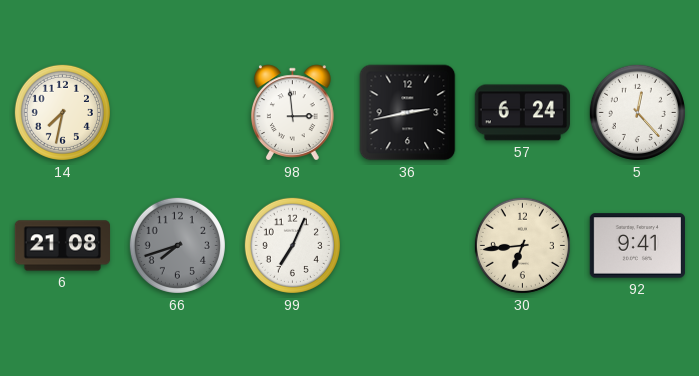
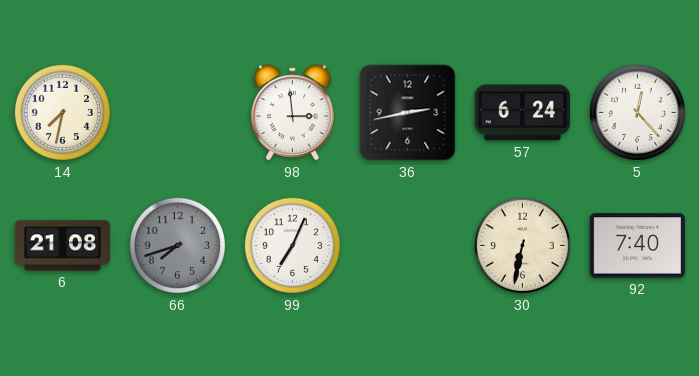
30: 6:44 -> 6:32
92: 9:41 -> 7:40
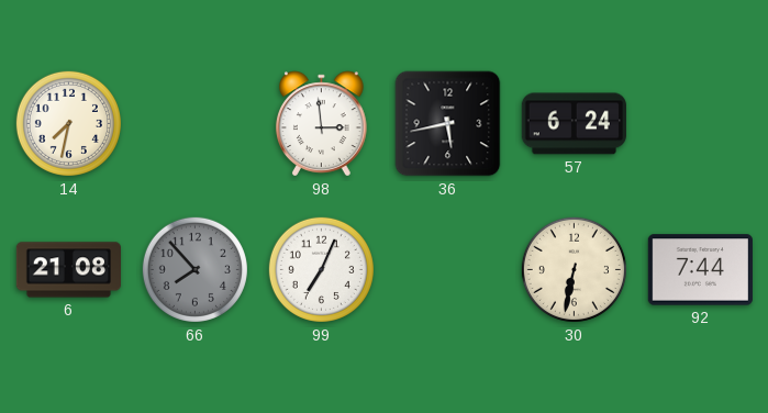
36: 2:43 -> 5:43
5: 12:23 -> none
66: 7:42 -> 7:53
92: 7:40 -> 7:44
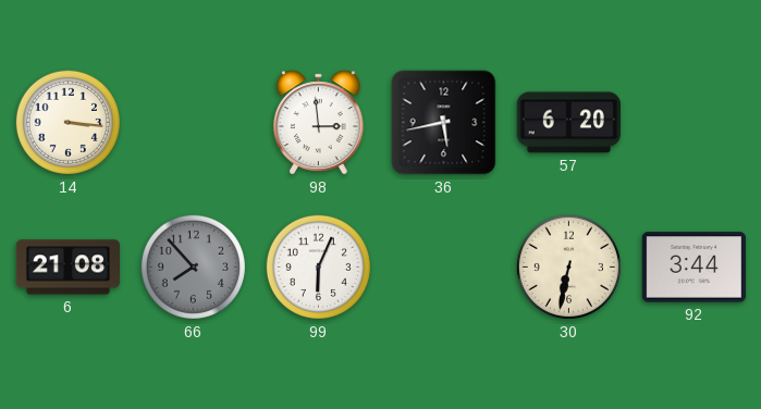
14: 7:32 -> 3:16
57: 6:24 -> 6:20
99: 7:04 -> 6:04
92: 7:44 -> 3:44
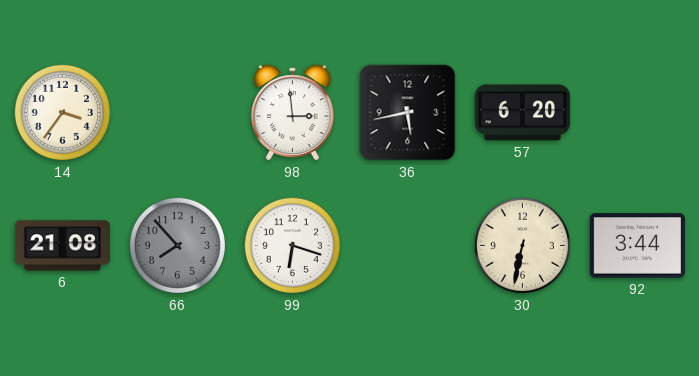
14: 3:16 -> 3:36
99: 6:04 -> 6:18
